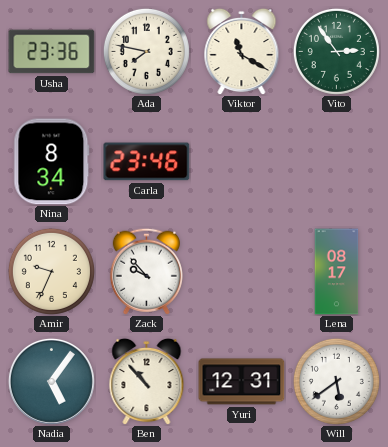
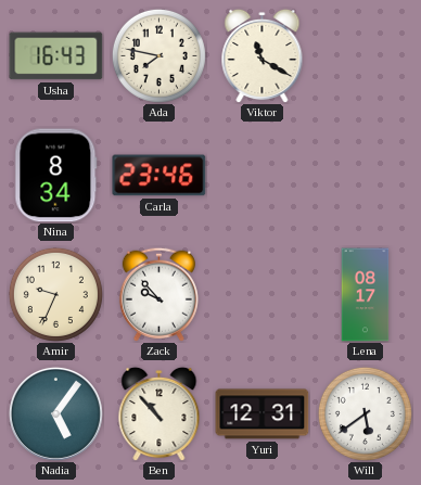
Usha: 23:36 -> 16:43
Vito: 2:54 -> none
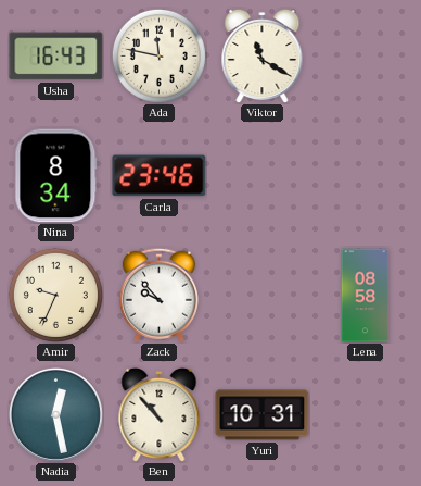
Ada: 7:47 -> 11:47
Lena: 08:17 -> 08:58
Nadia: 5:06 -> 12:28
Yuri: 12:31 -> 10:31
Will: 5:39 -> none
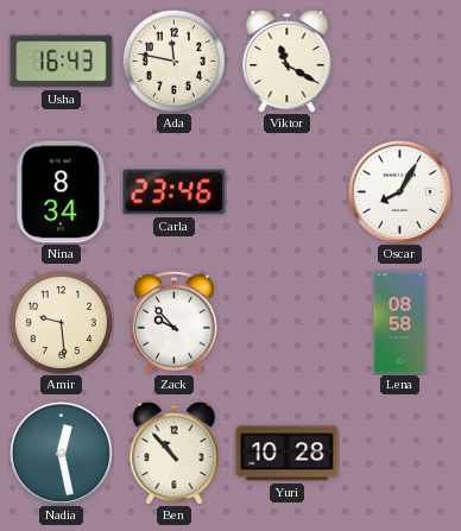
Oscar: none -> 8:05
Amir: 9:34 -> 9:29
Yuri: 10:31 -> 10:28
